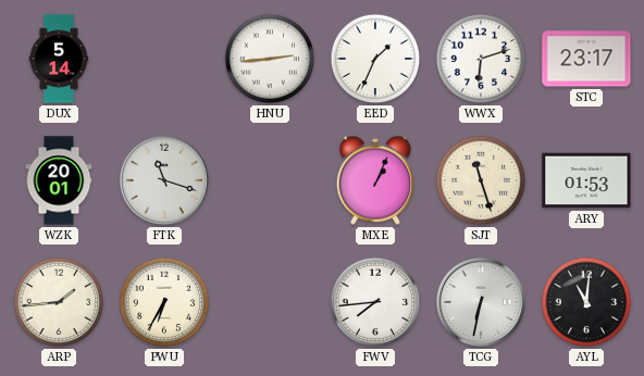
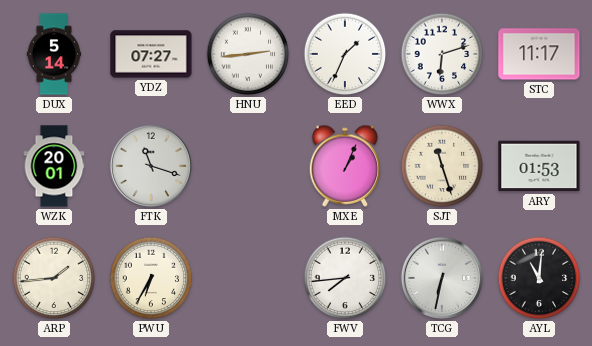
YDZ: none -> 07:27
STC: 23:17 -> 11:17
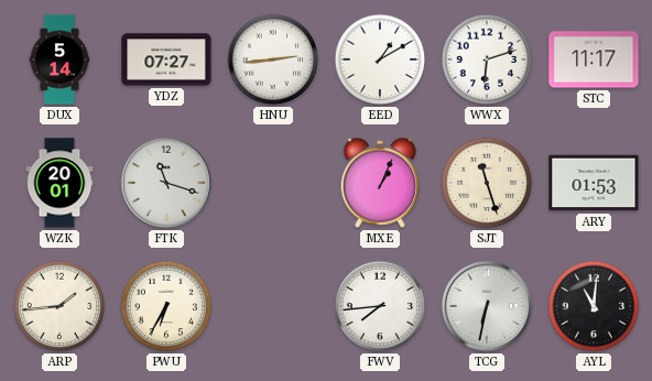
EED: 1:34 -> 1:10
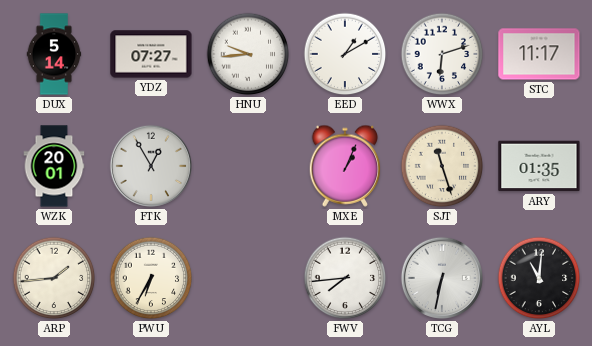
HNU: 2:44 -> 9:44
FTK: 11:18 -> 12:55
ARY: 01:53 -> 01:35
